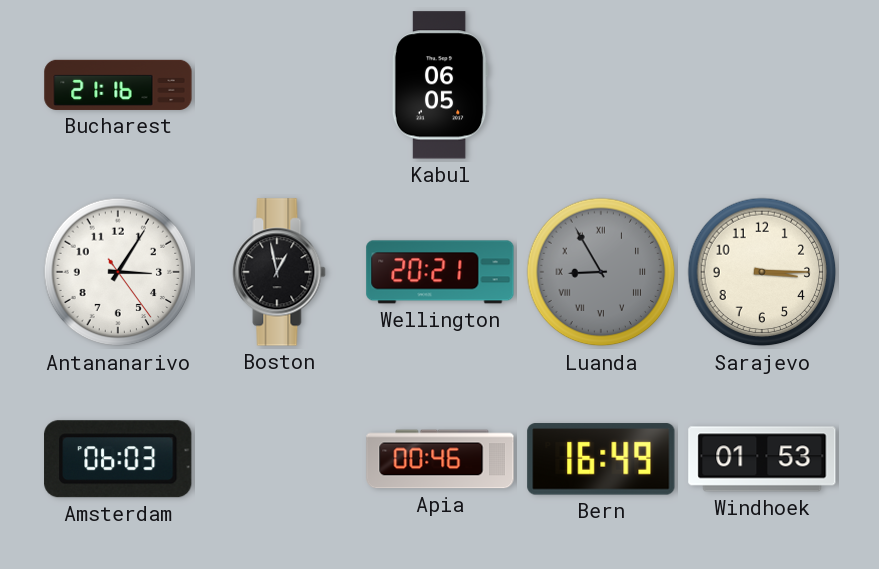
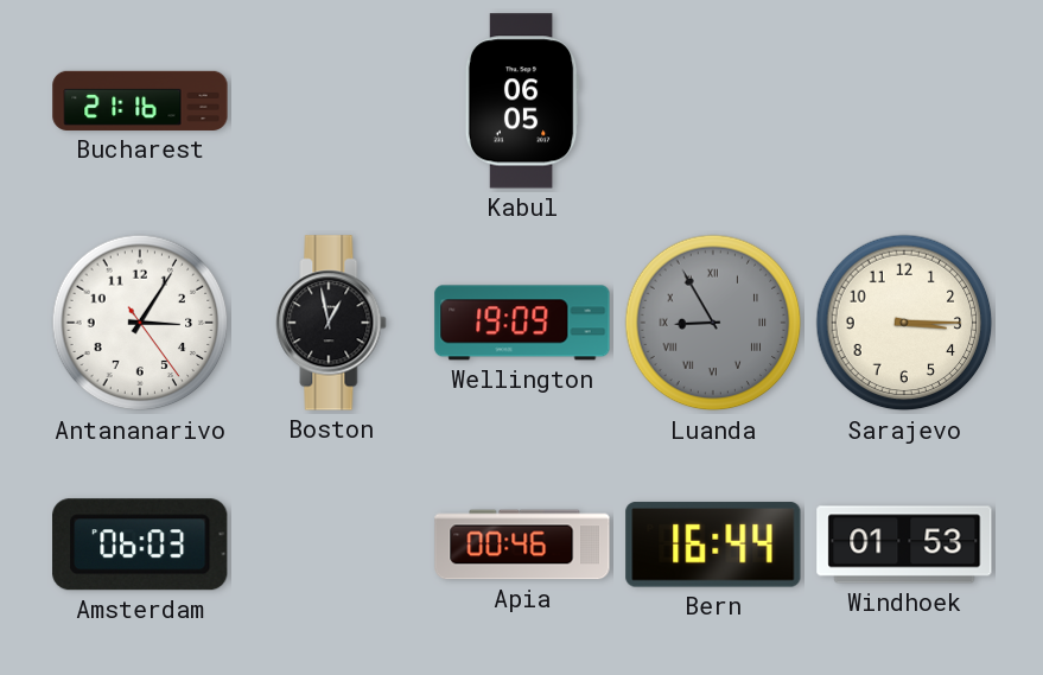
Wellington: 20:21 -> 19:09
Bern: 16:49 -> 16:44
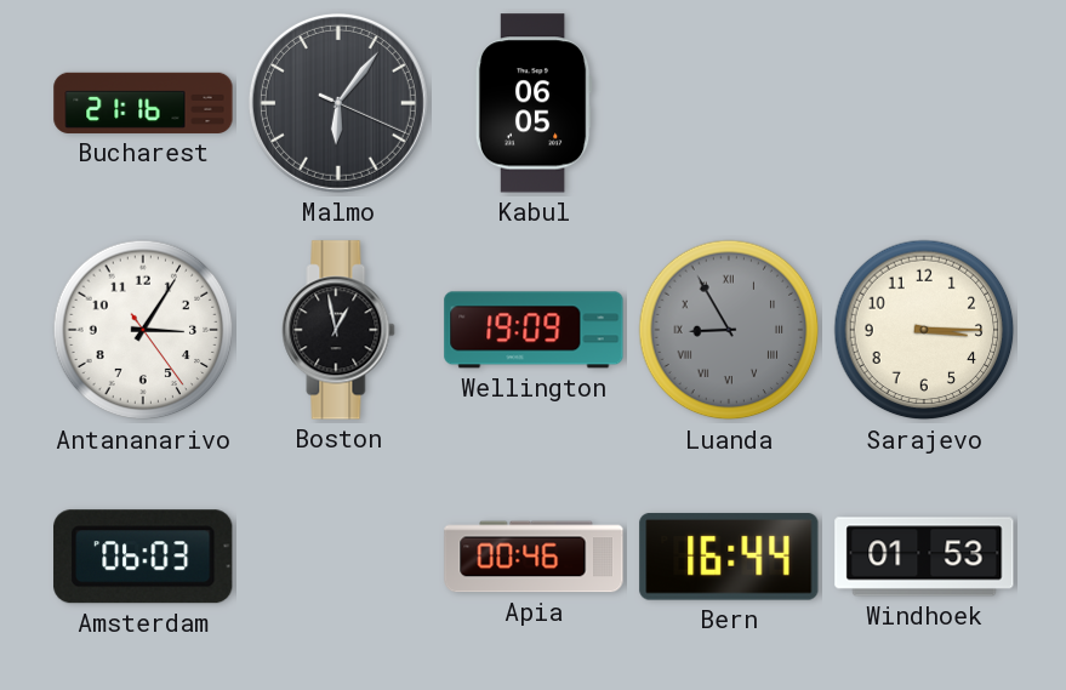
Malmo: none -> 6:06
